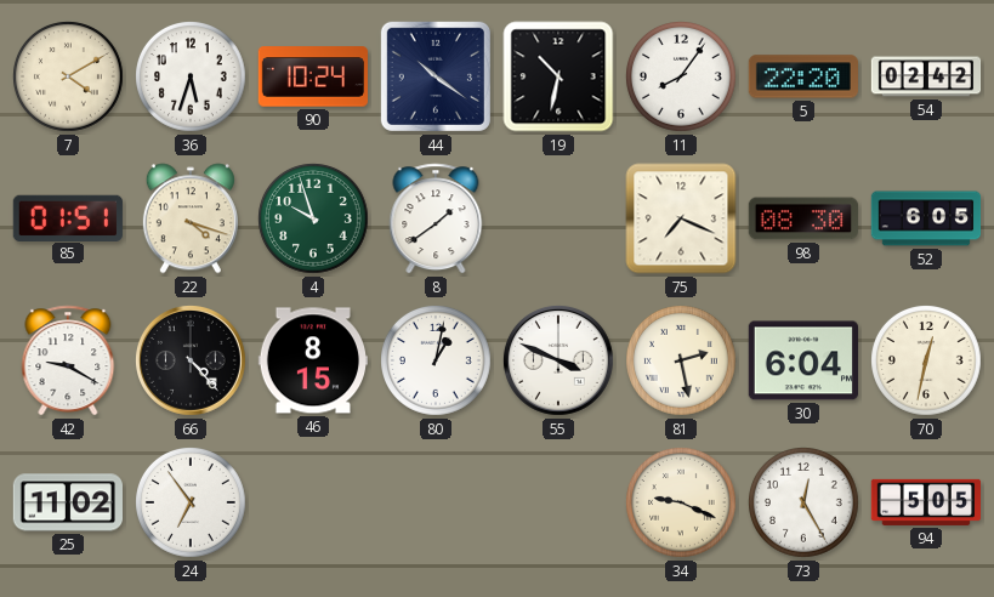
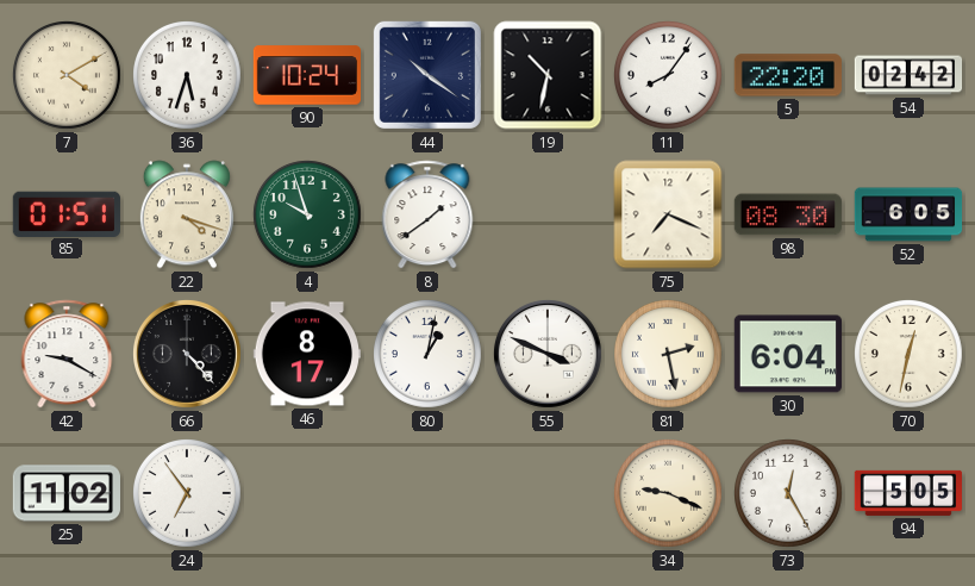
46: 8:15 -> 8:17
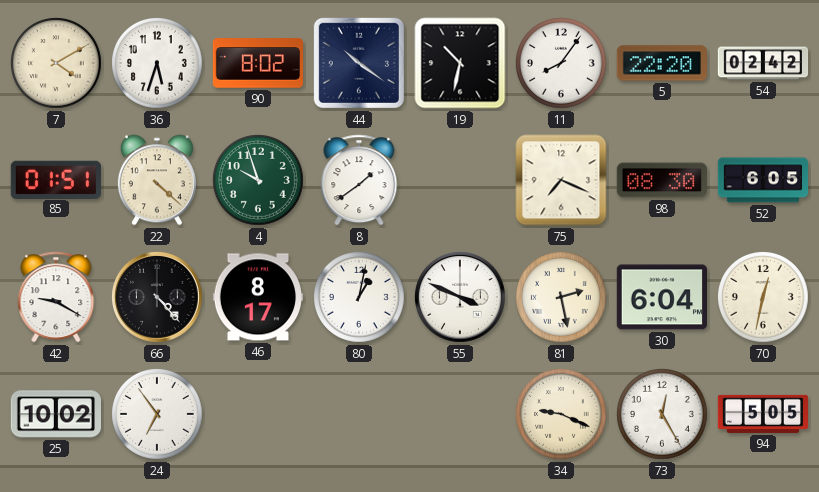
90: 10:24 -> 8:02
22: 4:18 -> 4:22
25: 11:02 -> 10:02
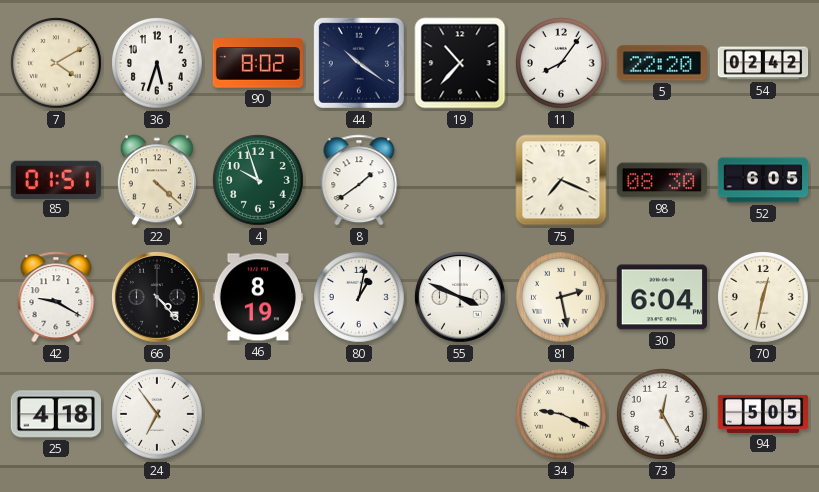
19: 10:32 -> 10:37
46: 8:17 -> 8:19
25: 10:02 -> 4:18
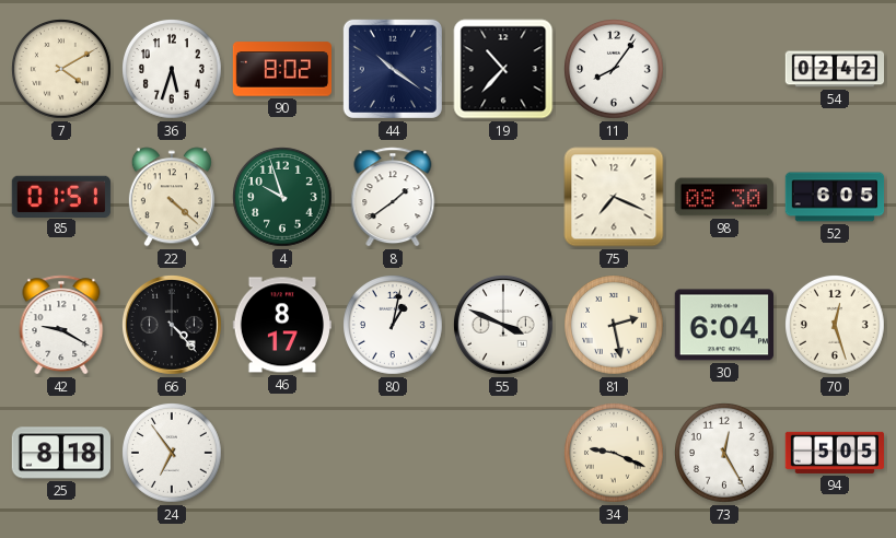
5: 22:20 -> none
46: 8:19 -> 8:17
70: 12:32 -> 12:27
25: 4:18 -> 8:18
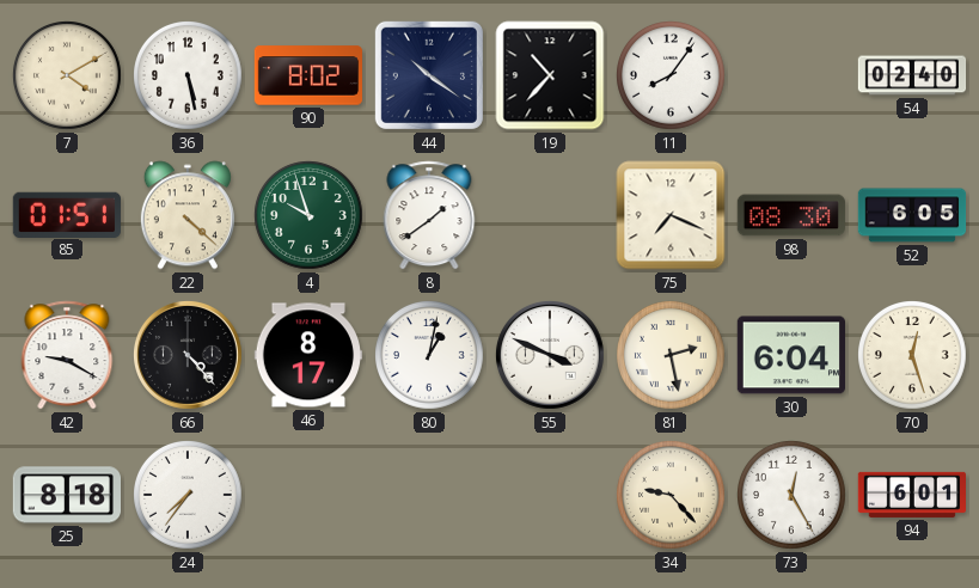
36: 5:33 -> 5:28
54: 02:42 -> 02:40
24: 6:54 -> 7:36
34: 9:19 -> 9:23
94: 5:05 -> 6:01
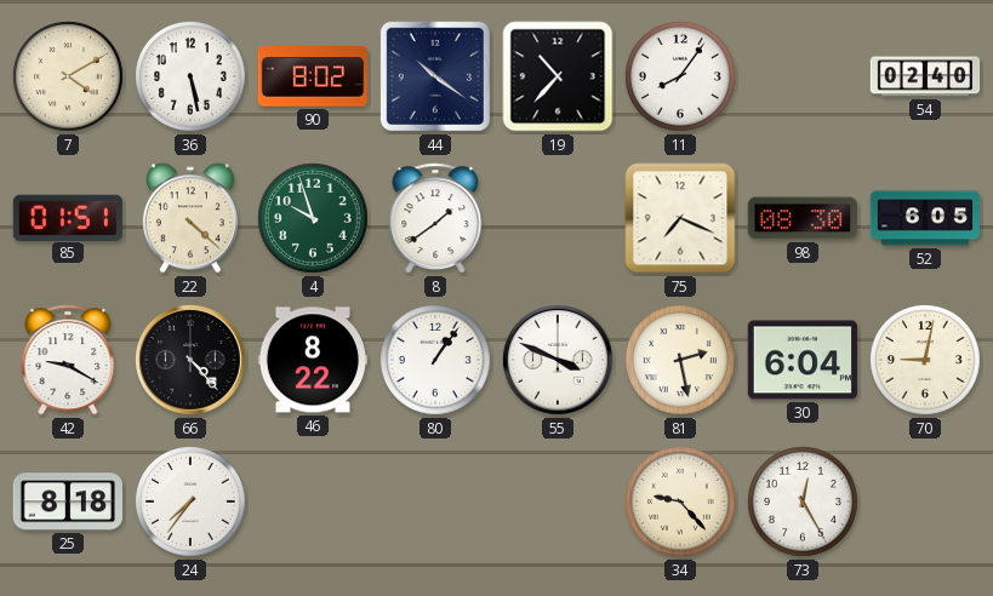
46: 8:17 -> 8:22
80: 1:02 -> 1:06
70: 12:27 -> 9:02
94: 6:01 -> none
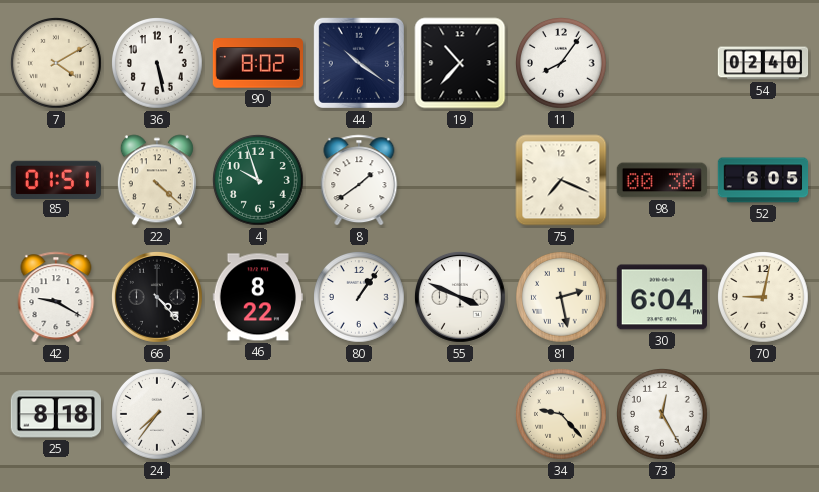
98: 08:30 -> 00:30
